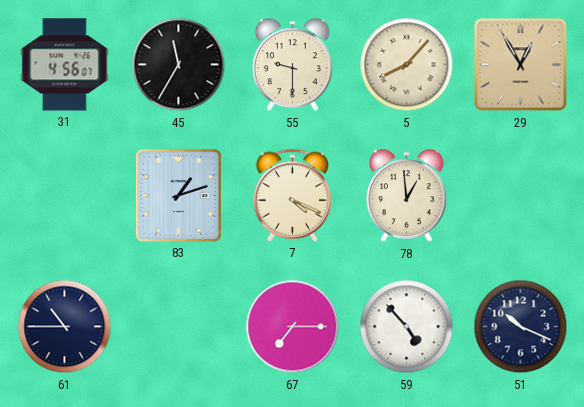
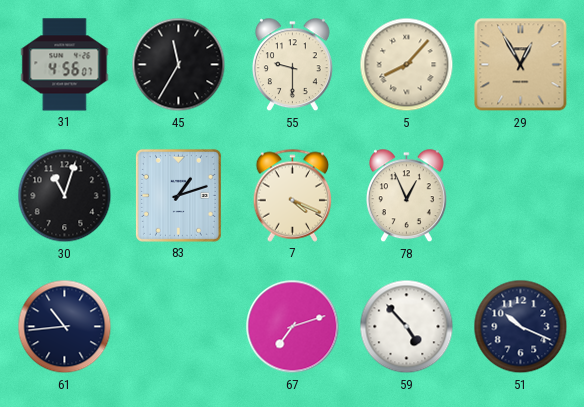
30: none -> 11:03
78: 12:59 -> 12:56
61: 10:45 -> 10:44
67: 7:15 -> 7:12
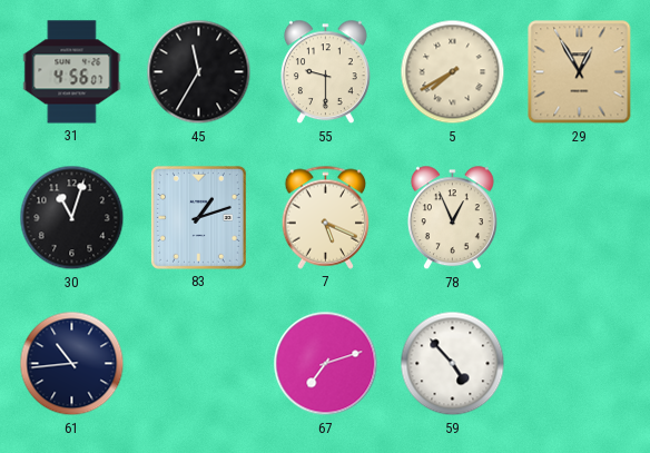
5: 8:07 -> 7:40
7: 4:19 -> 5:19
51: 10:19 -> none
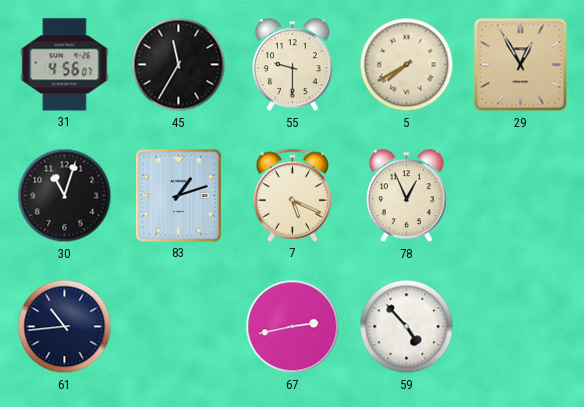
67: 7:12 -> 2:43
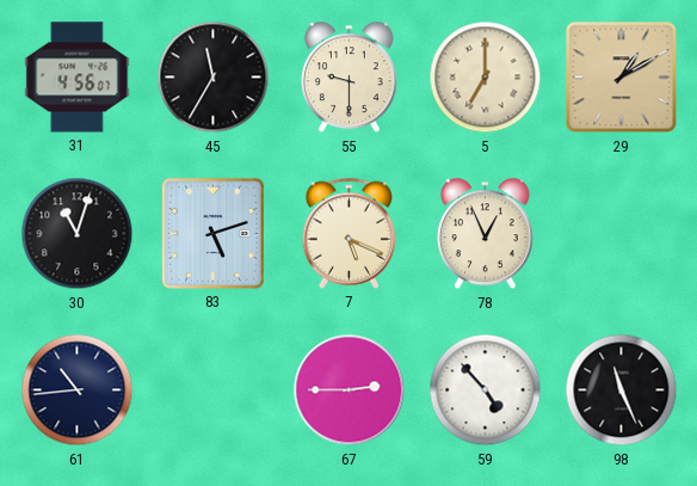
5: 7:40 -> 7:00
29: 12:55 -> 1:10
83: 1:12 -> 5:12
67: 2:43 -> 2:45
98: none -> 11:26
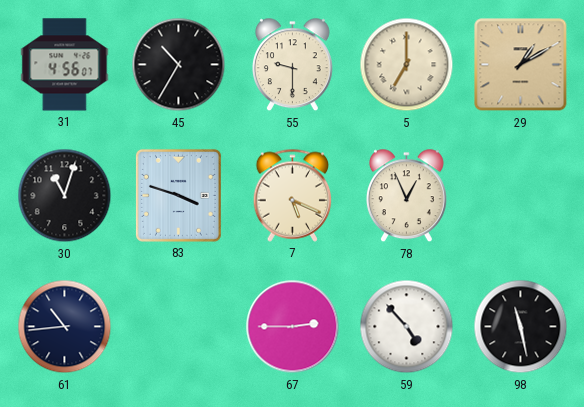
45: 11:35 -> 10:35
83: 5:12 -> 3:48
98: 11:26 -> 11:28
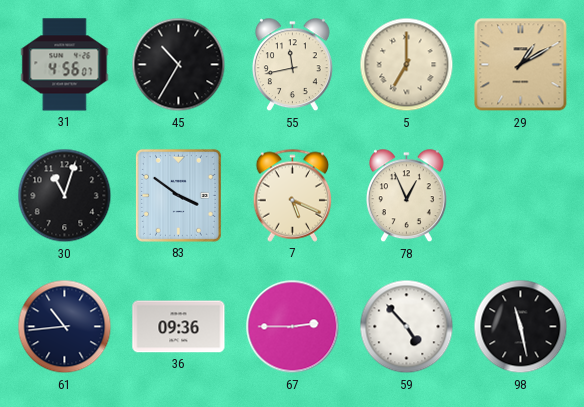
55: 9:30 -> 11:43
83: 3:48 -> 3:51
36: none -> 09:36
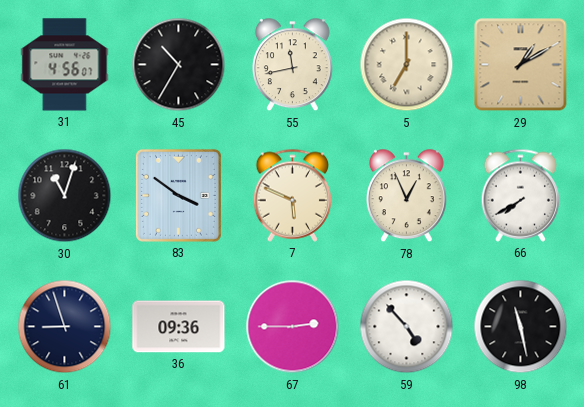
7: 5:19 -> 5:49
66: none -> 7:40
61: 10:44 -> 8:57
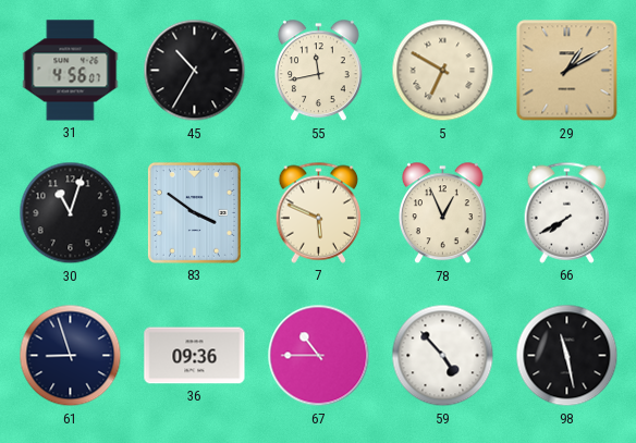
5: 7:00 -> 6:50
67: 2:45 -> 10:45
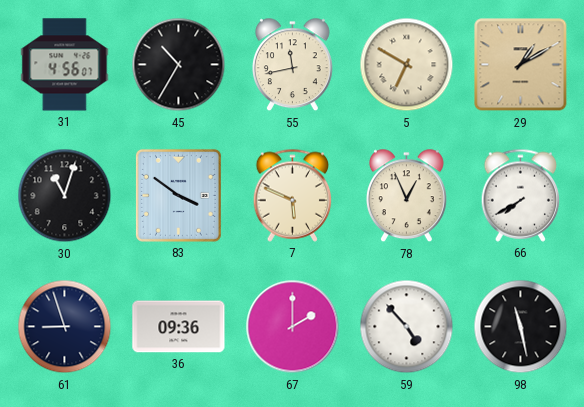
67: 10:45 -> 2:00
